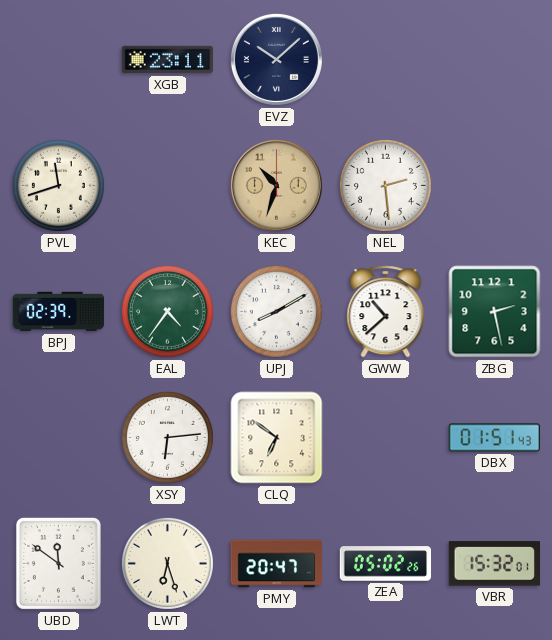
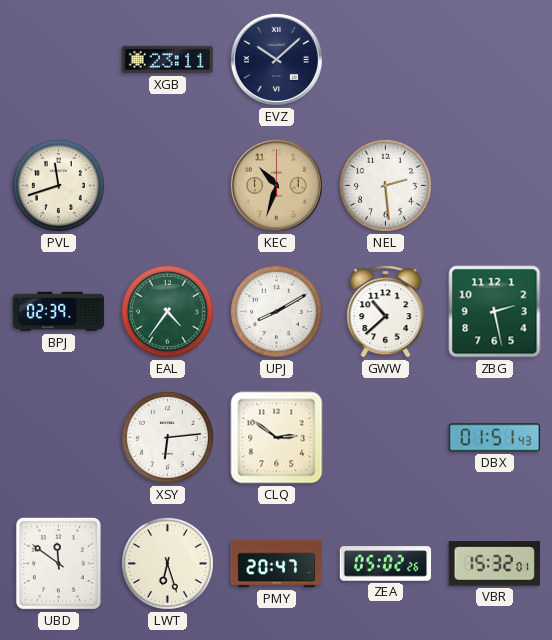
CLQ: 6:51 -> 2:51
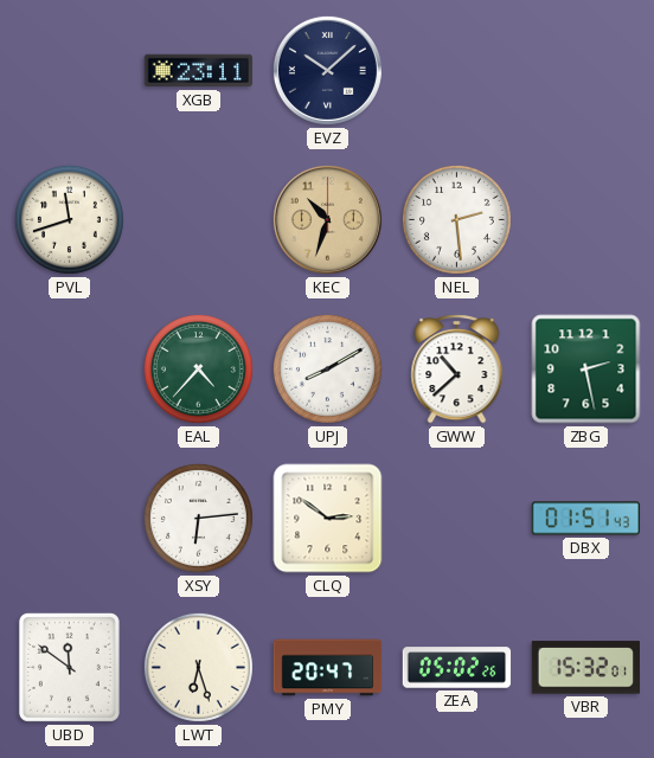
BPJ: 02:39 -> none
EAL: 4:36 -> 4:37
